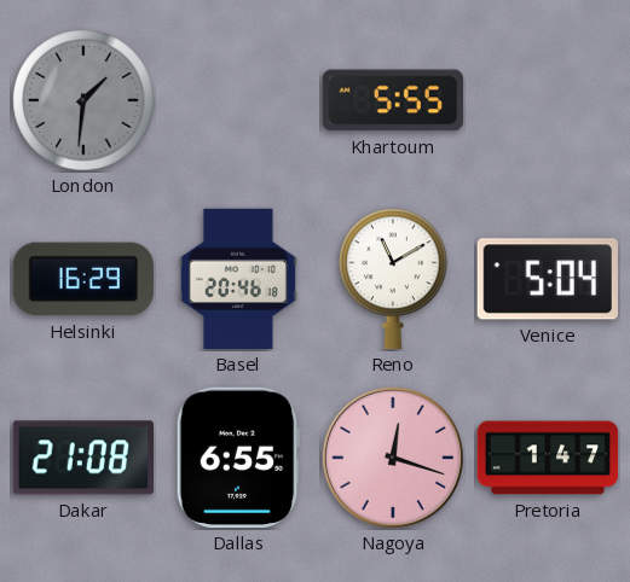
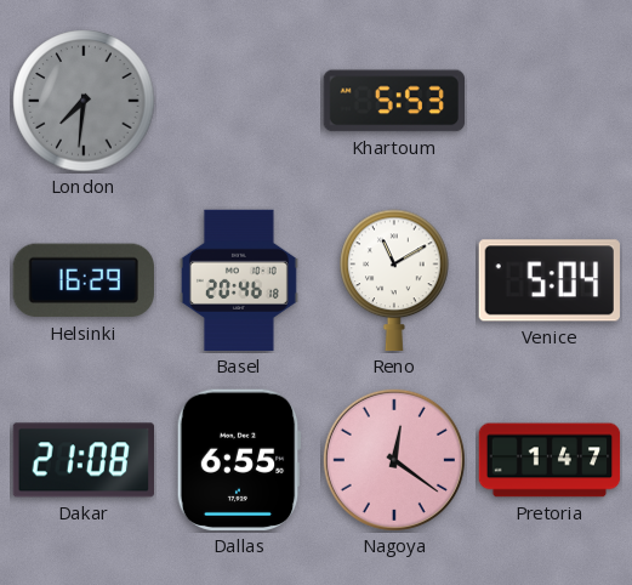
London: 1:31 -> 7:31
Khartoum: 5:55 -> 5:53
Nagoya: 12:18 -> 12:21
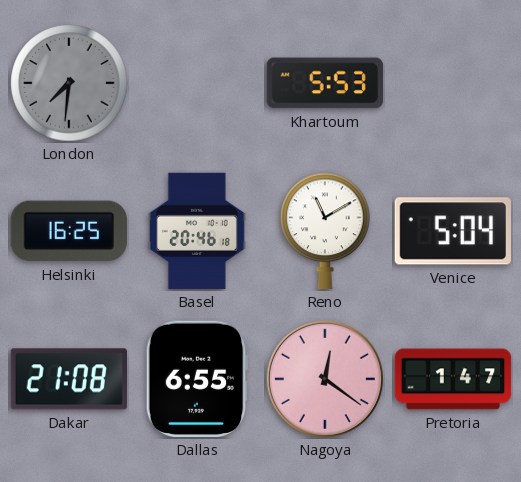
Helsinki: 16:29 -> 16:25
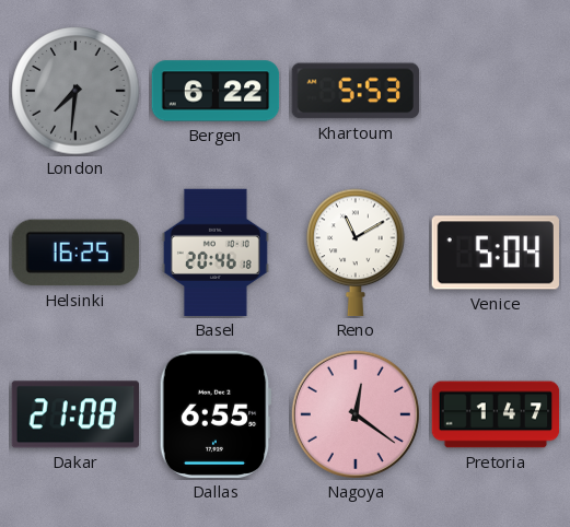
Bergen: none -> 6:22
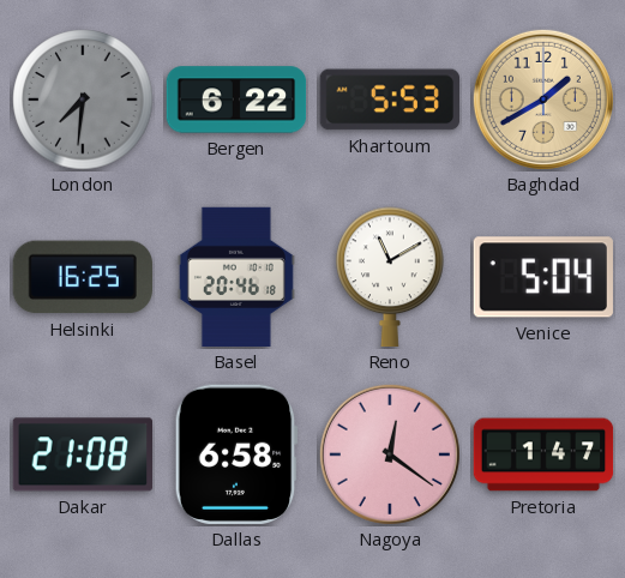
Baghdad: none -> 1:40
Dallas: 6:55 -> 6:58
